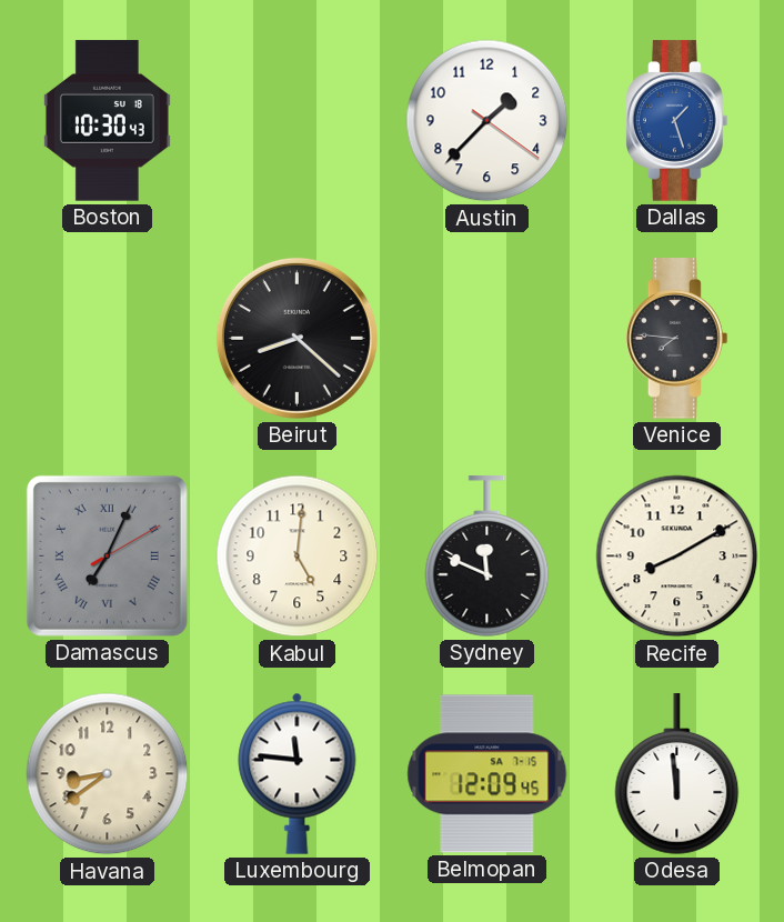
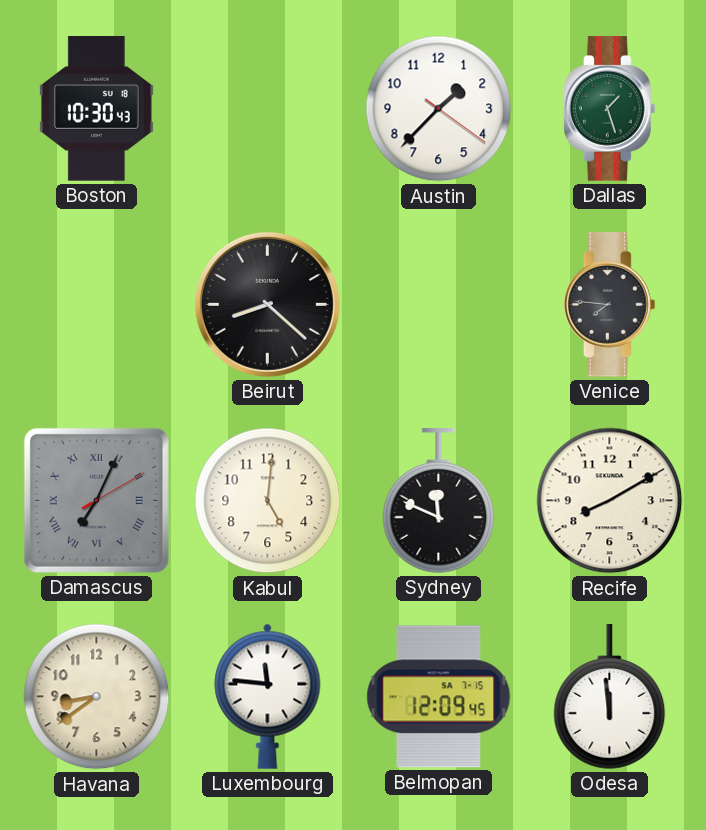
Dallas dial: blue -> green
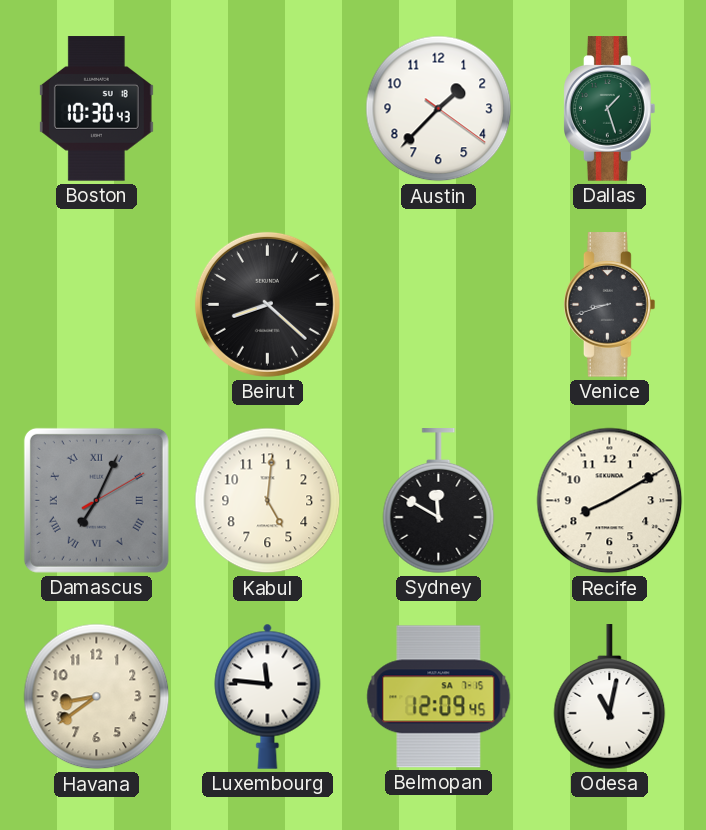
Venice: 7:46 -> 8:42
Sydney: 11:49 -> 11:50
Odesa: 11:59 -> 11:02
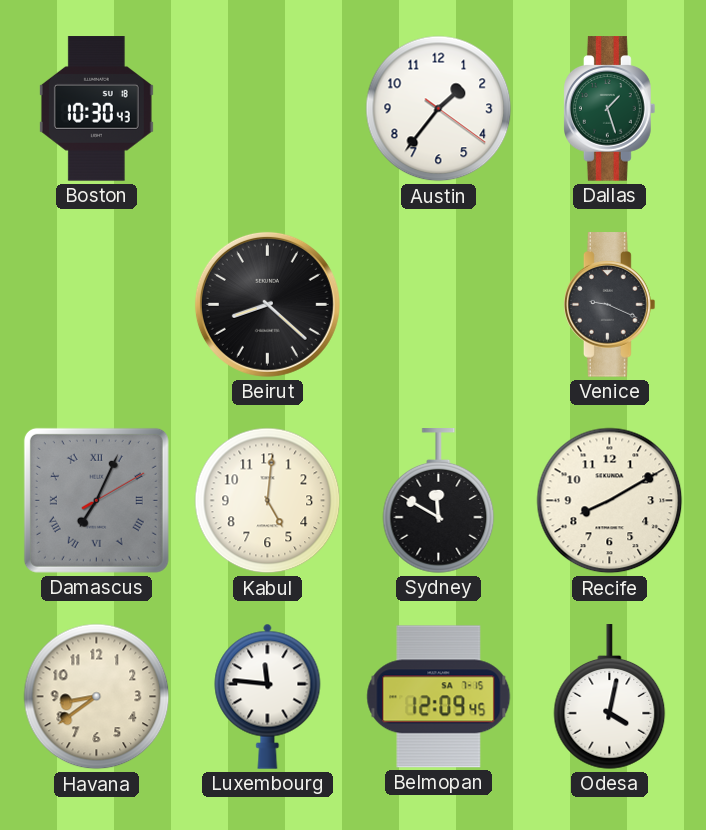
Austin: 1:37 -> 1:36
Venice: 8:42 -> 9:19
Odesa: 11:02 -> 4:02
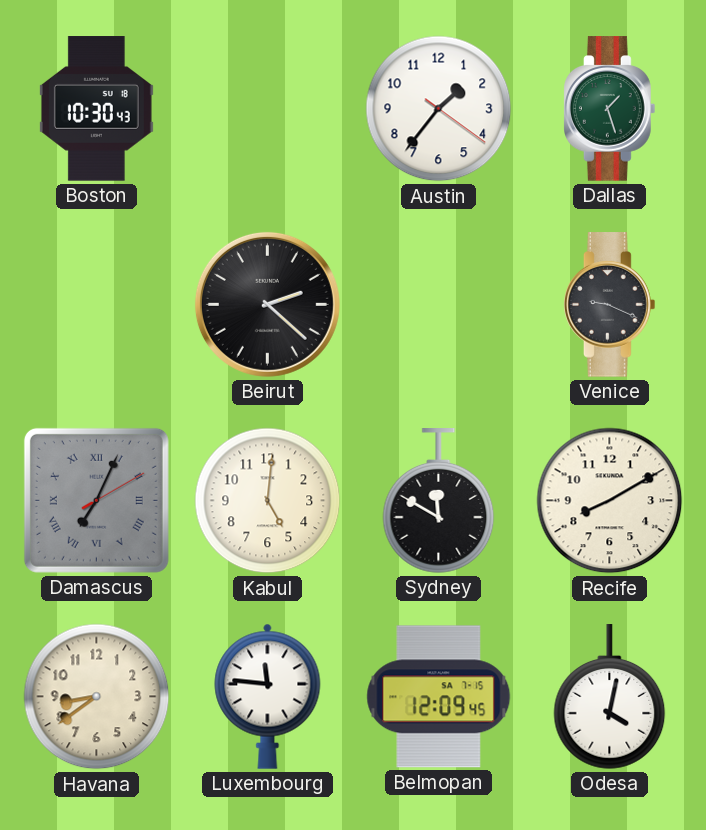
Beirut: 8:22 -> 2:22
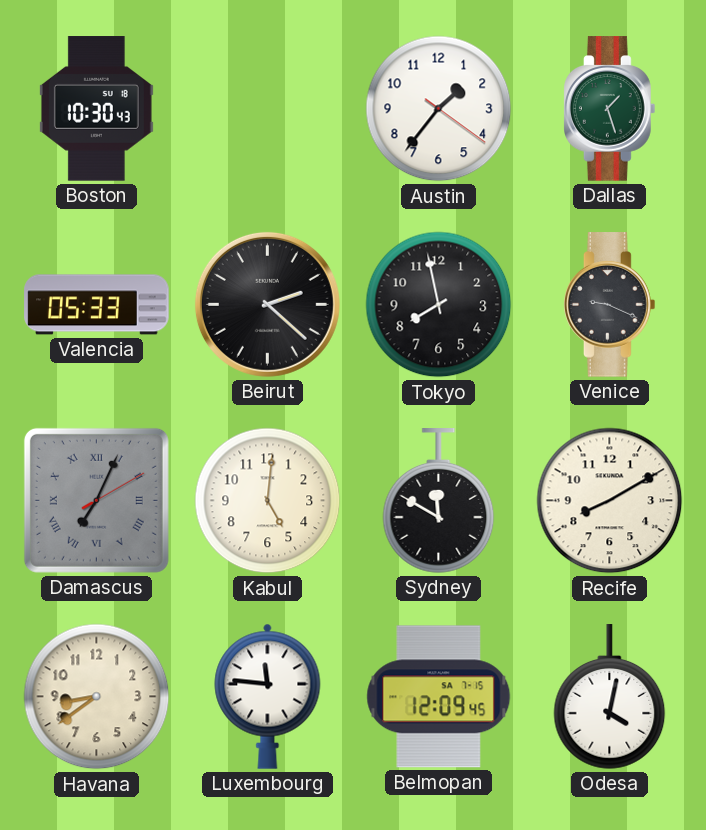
Valencia: none -> 05:33
Tokyo: none -> 7:58
